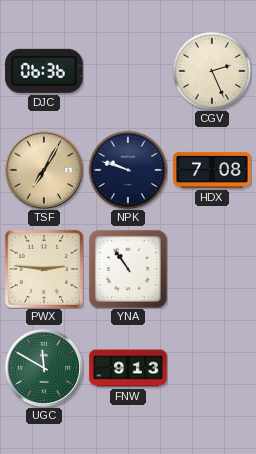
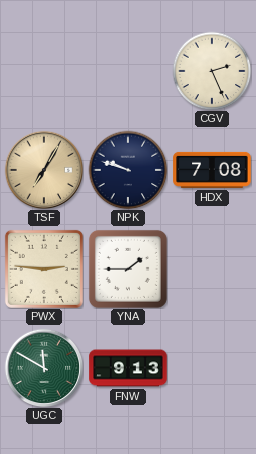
DJC: 06:36 -> none
YNA: 10:54 -> 1:45
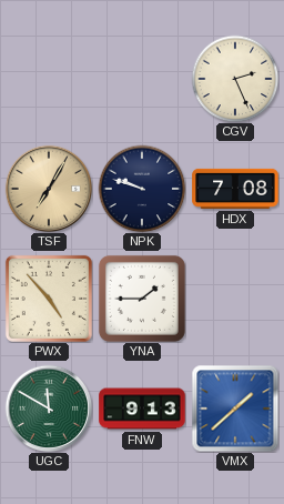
PWX: 2:46 -> 4:53
VMX: none -> 1:38
